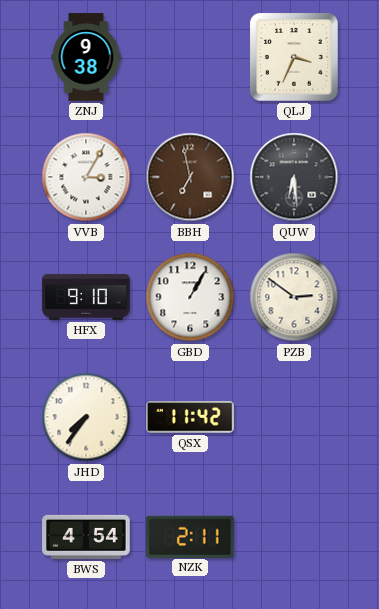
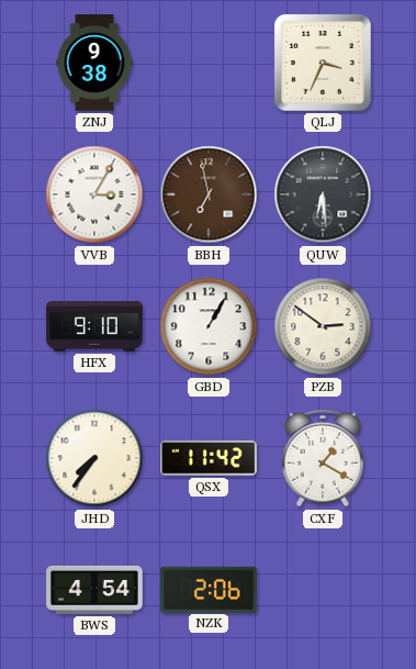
CXF: none -> 1:20
NZK: 2:11 -> 2:06
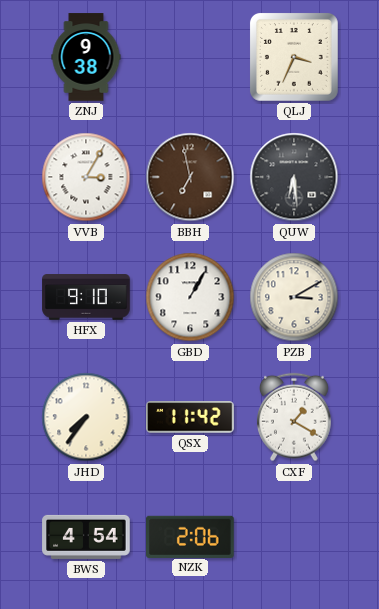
PZB: 2:51 -> 3:10
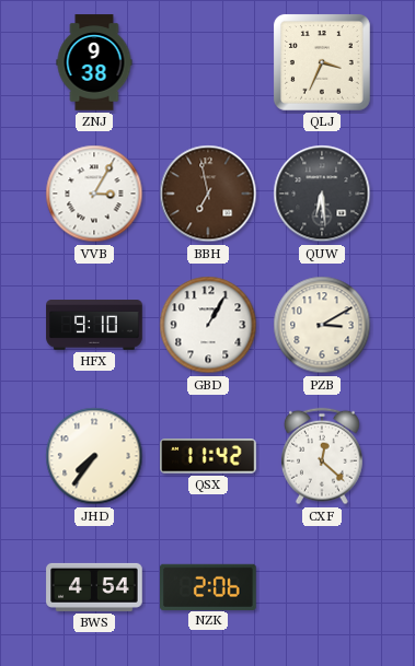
CXF: 1:20 -> 12:22
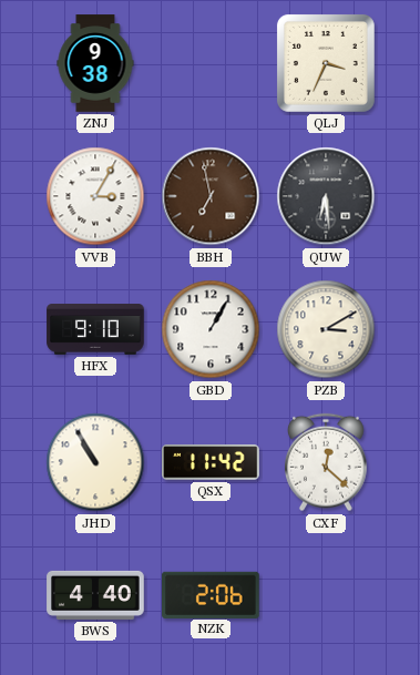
JHD: 7:36 -> 10:55
BWS: 4:54 -> 4:40
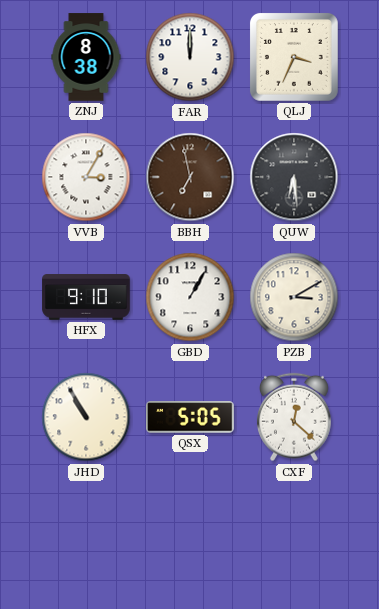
ZNJ: 9:38 -> 8:38
FAR: none -> 12:00
QSX: 11:42 -> 5:05
BWS: 4:40 -> none
NZK: 2:06 -> none
